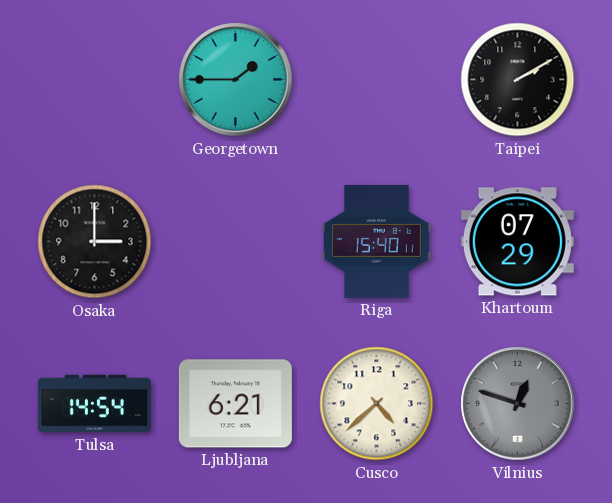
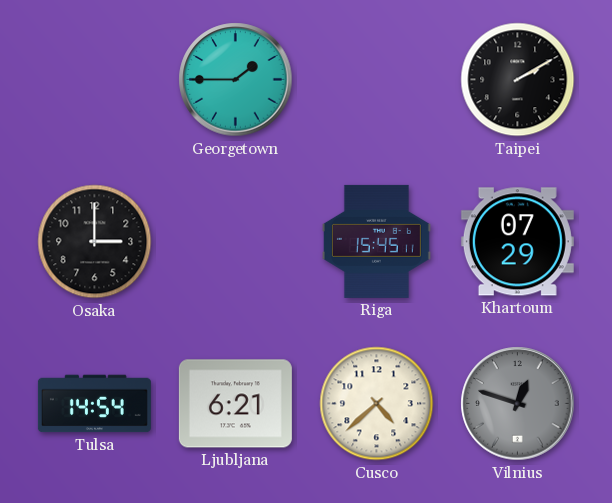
Riga: 15:40 -> 15:45
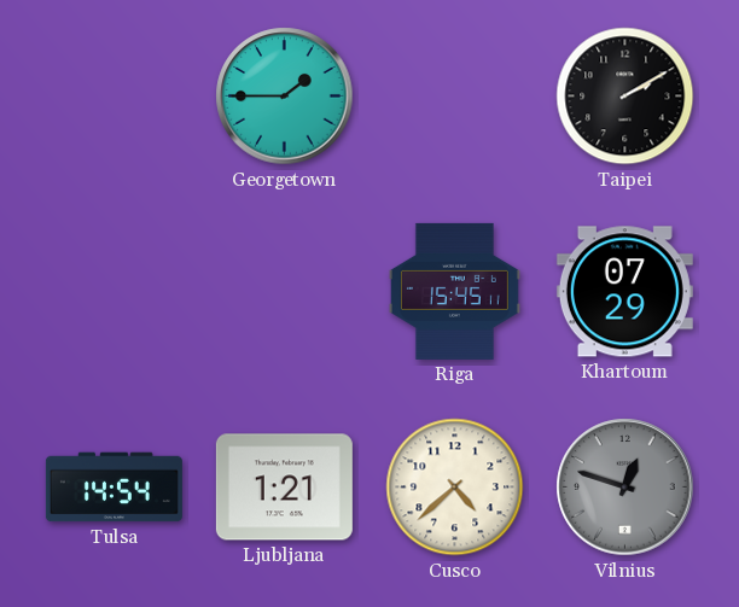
Osaka: 3:00 -> none
Ljubljana: 6:21 -> 1:21
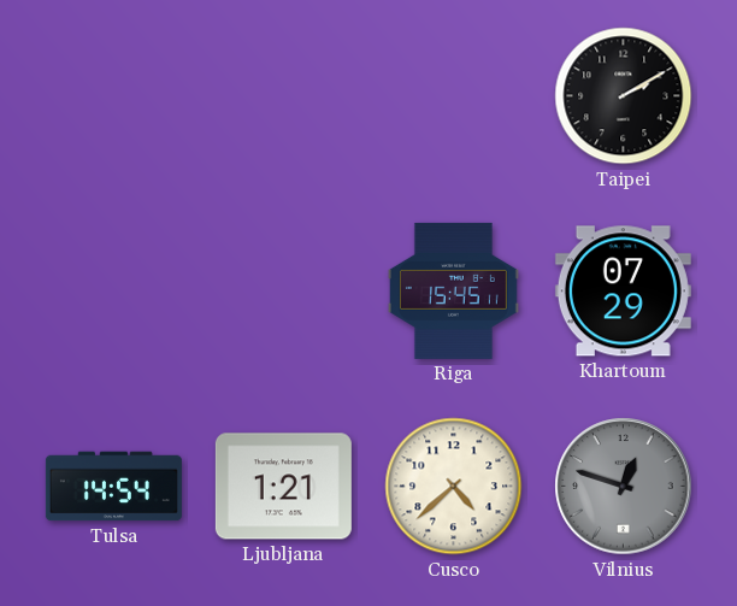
Georgetown: 1:45 -> none
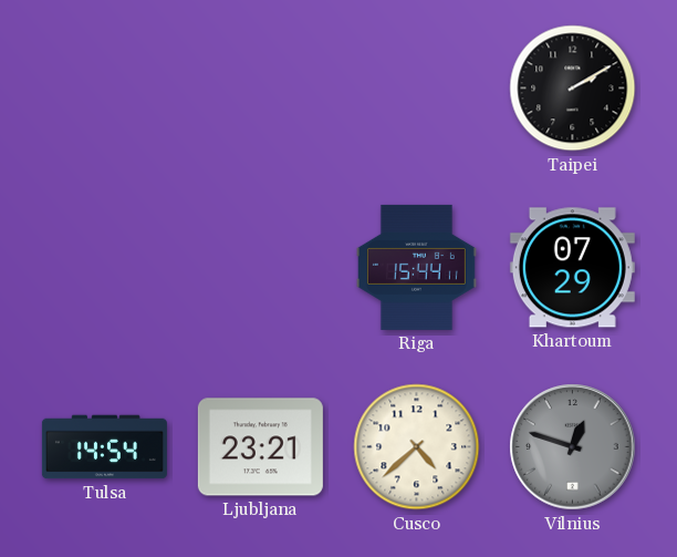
Riga: 15:45 -> 15:44
Ljubljana: 1:21 -> 23:21
